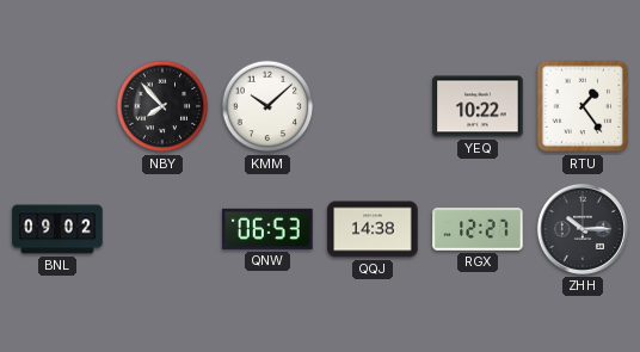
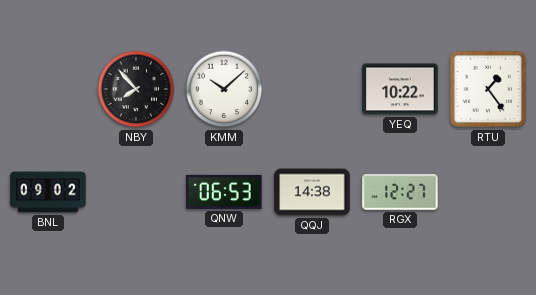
ZHH: 10:15 -> none
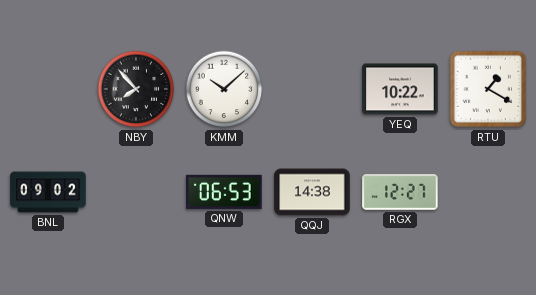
RTU: 1:24 -> 1:20
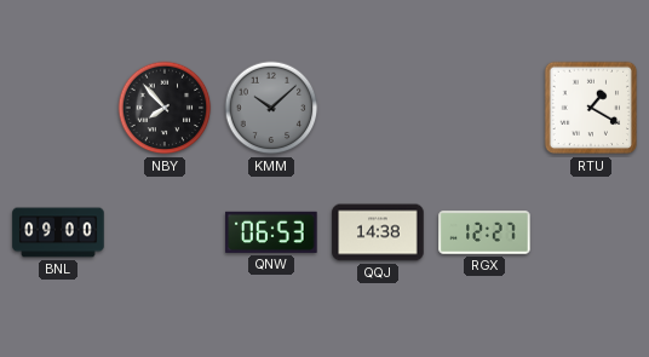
KMM dial: white -> grey
YEQ: 10:22 -> none
BNL: 09:02 -> 09:00
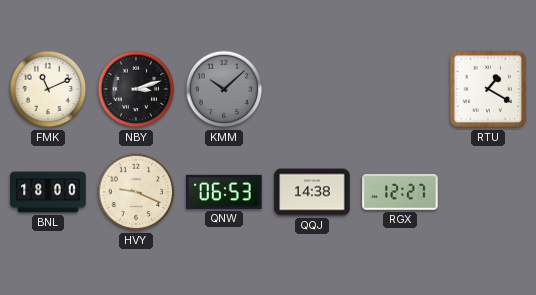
FMK: none -> 11:11
NBY: 7:53 -> 3:12
BNL: 09:00 -> 18:00
HVY: none -> 9:19
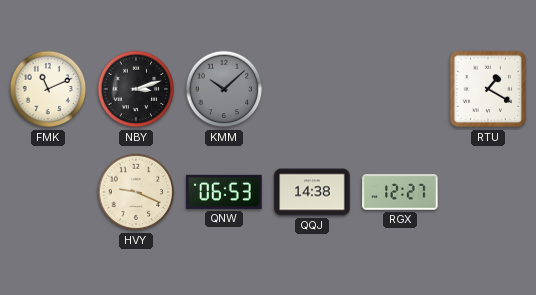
BNL: 18:00 -> none
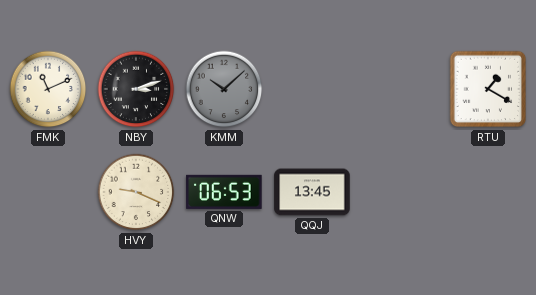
QQJ: 14:38 -> 13:45
RGX: 12:27 -> none
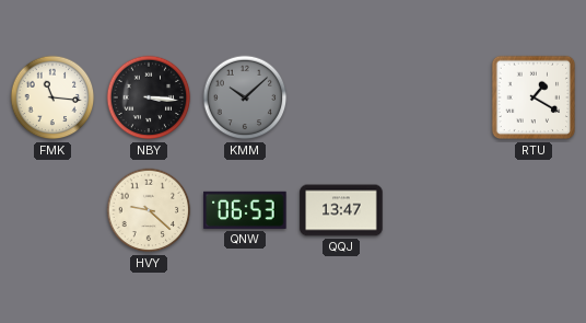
FMK: 11:11 -> 11:16
NBY: 3:12 -> 3:16
HVY: 9:19 -> 9:22
QQJ: 13:45 -> 13:47
